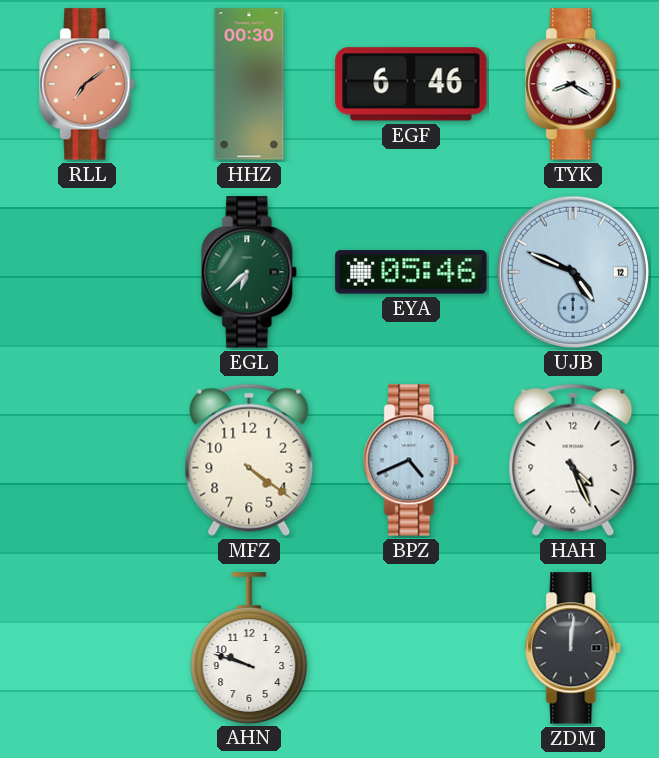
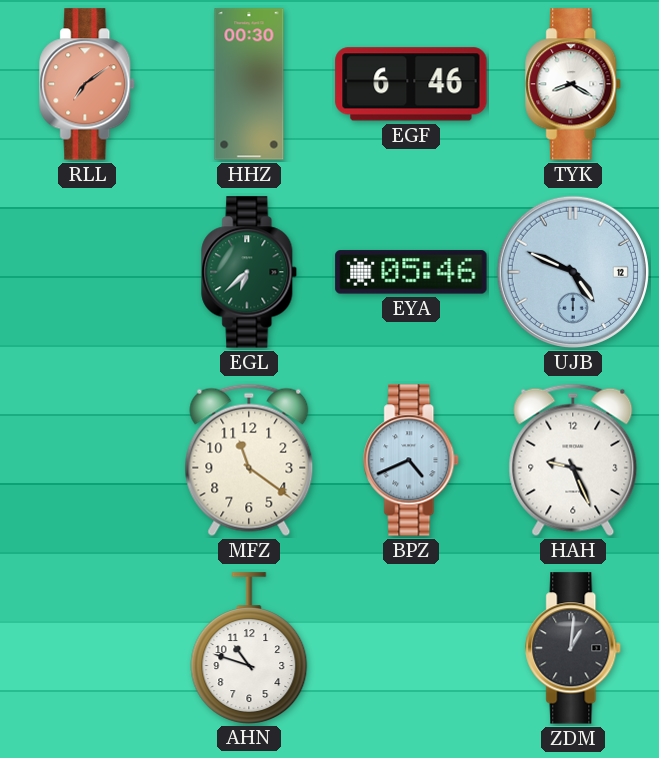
MFZ: 4:21 -> 11:21
HAH: 4:26 -> 9:26
AHN: 9:48 -> 10:48
ZDM: 12:01 -> 1:01
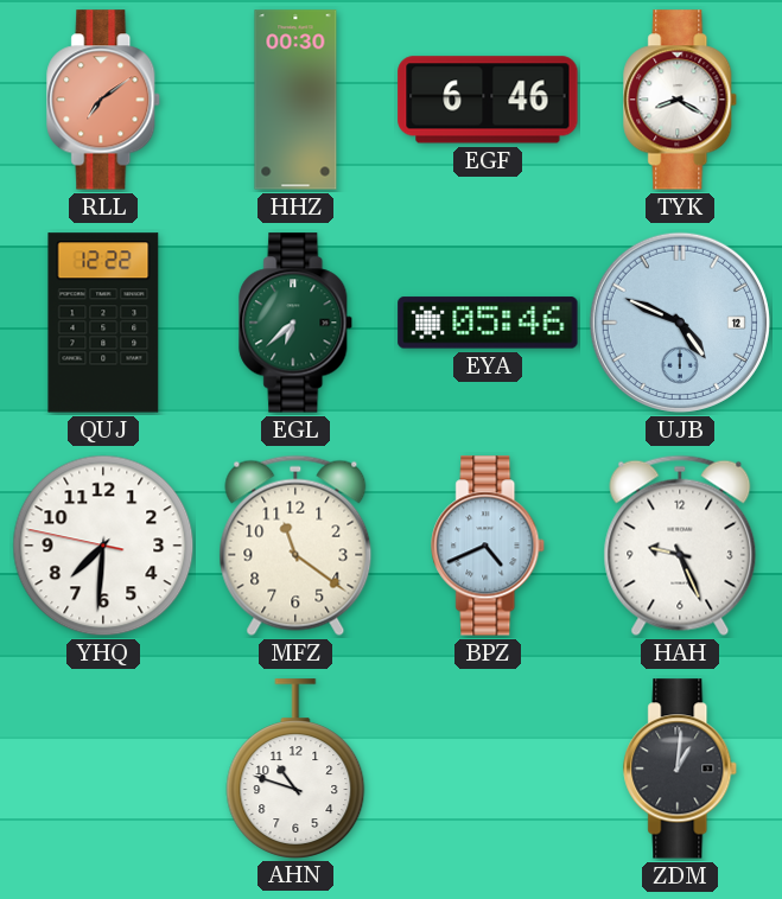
QUJ: none -> 12:22
YHQ: none -> 7:30
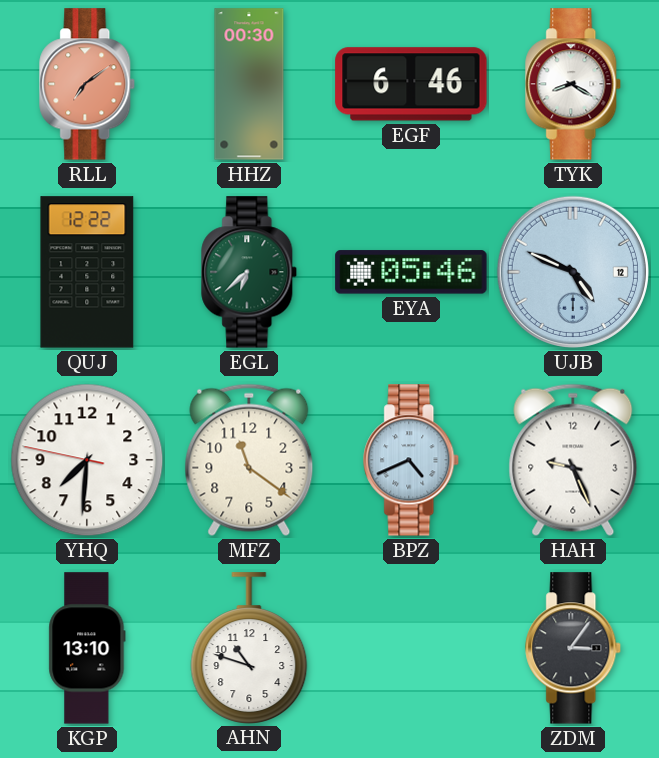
KGP: none -> 13:10
ZDM: 1:01 -> 3:06
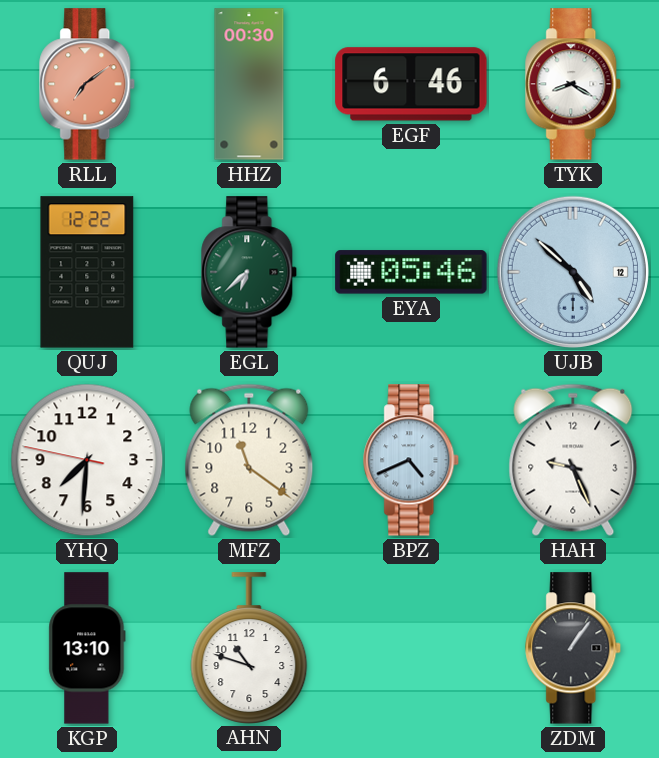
UJB: 4:49 -> 4:52
ZDM: 3:06 -> 1:06
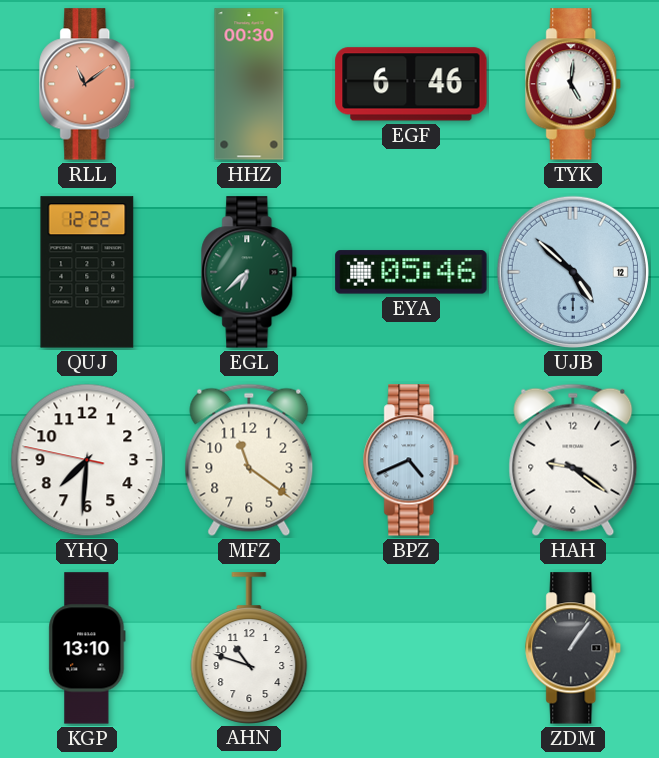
RLL: 7:09 -> 11:09
TYK: 8:20 -> 5:01
HAH: 9:26 -> 9:21
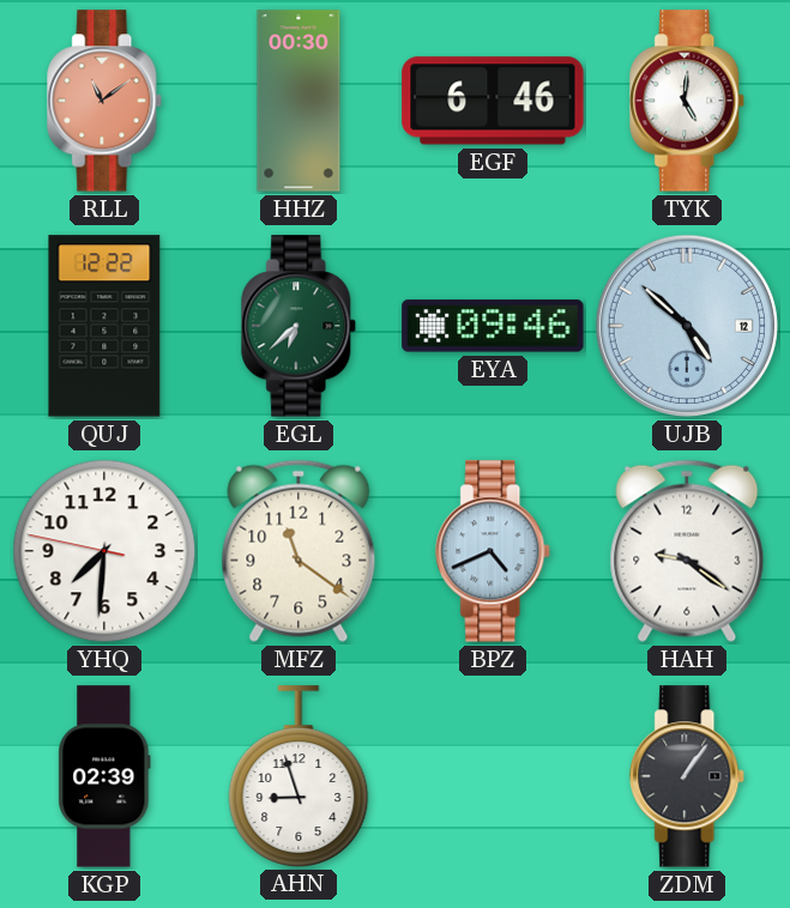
EYA: 05:46 -> 09:46
KGP: 13:10 -> 02:39
AHN: 10:48 -> 8:57
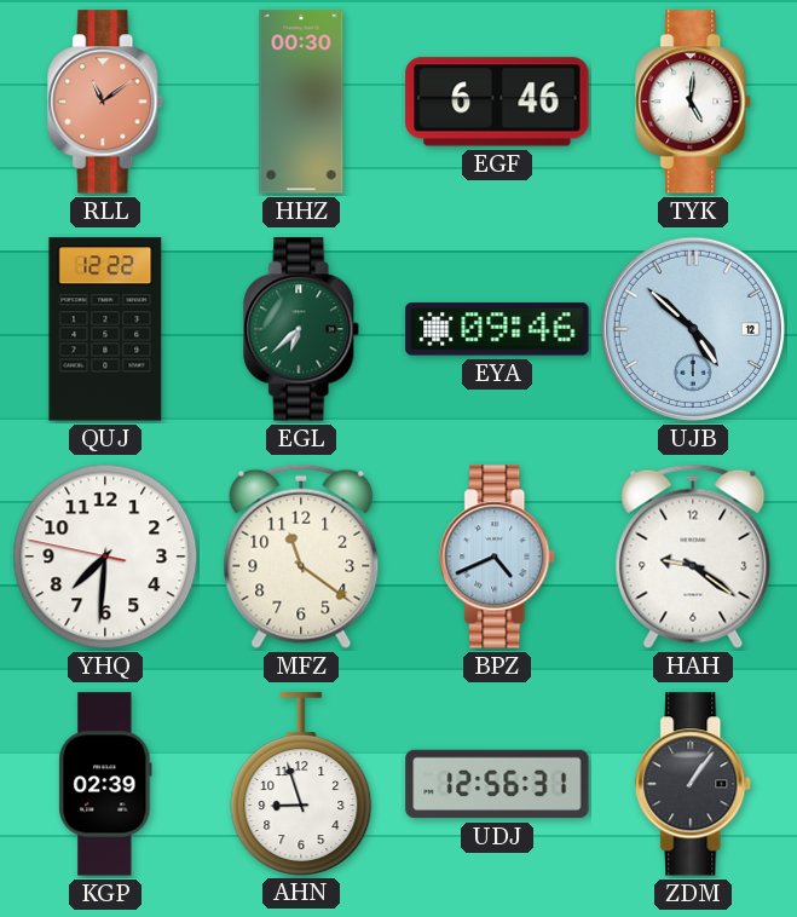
UDJ: none -> 12:56
